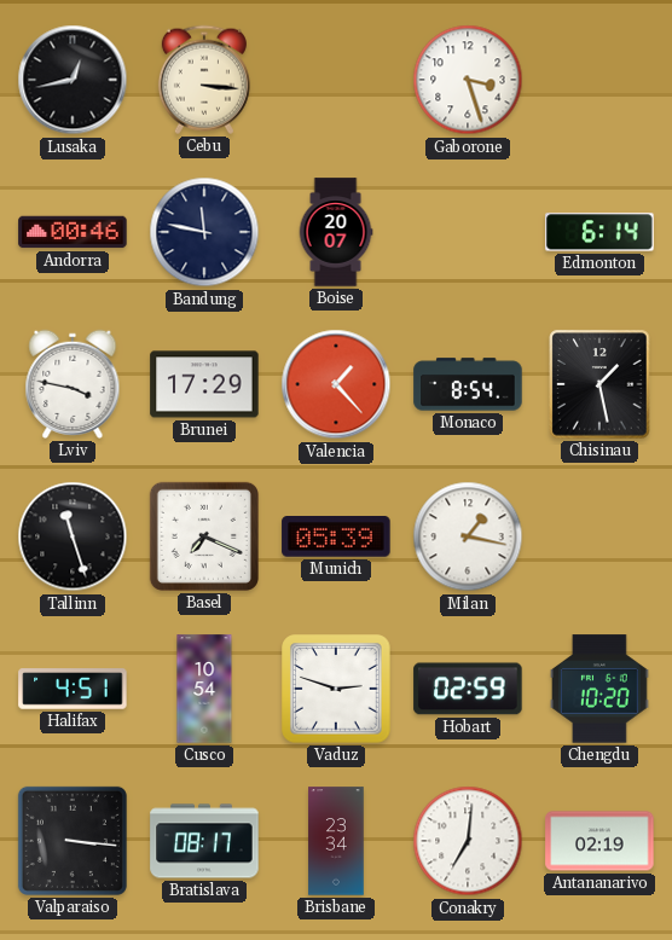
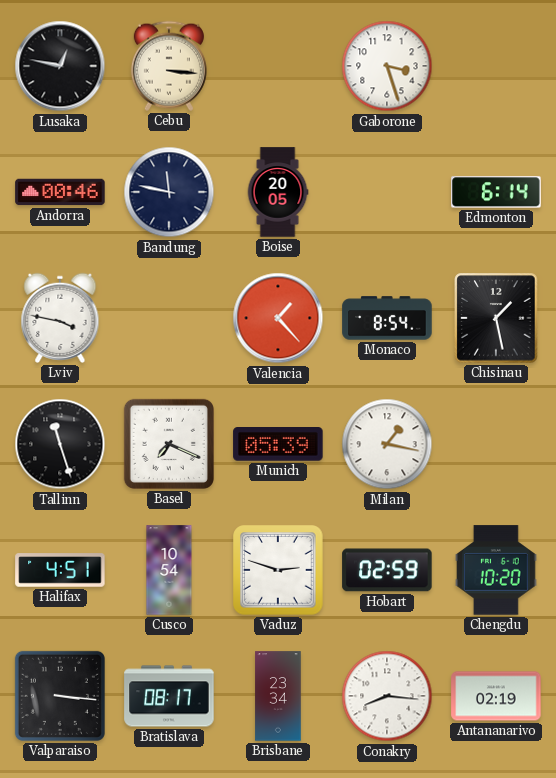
Lusaka: 12:43 -> 12:47
Boise: 20:07 -> 20:05
Brunei: 17:29 -> none
Conakry: 7:01 -> 8:16
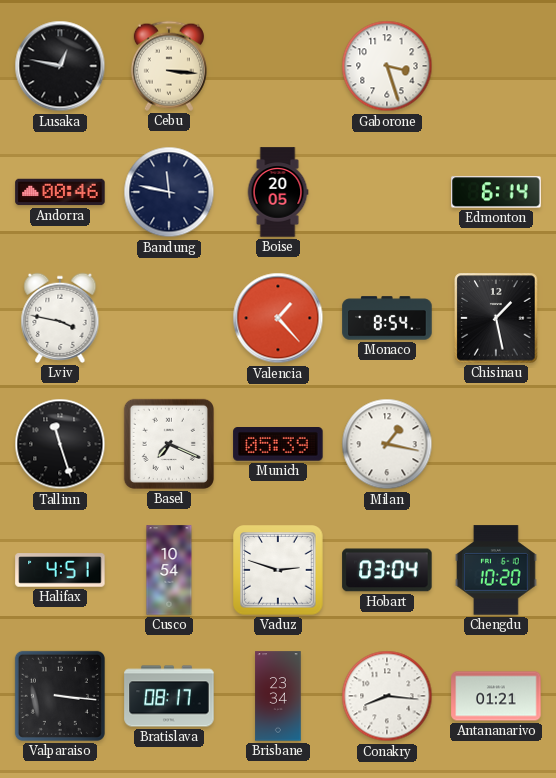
Hobart: 02:59 -> 03:04
Antananarivo: 02:19 -> 01:21
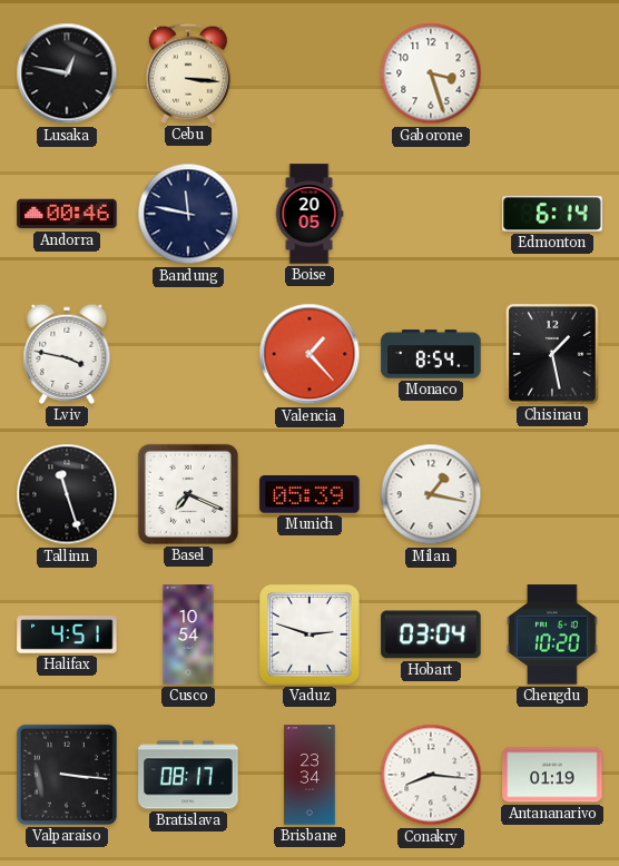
Antananarivo: 01:21 -> 01:19
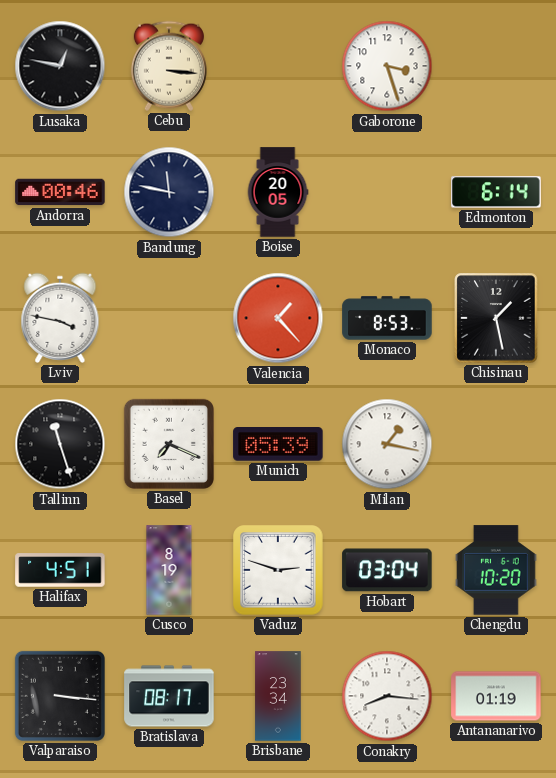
Monaco: 8:54 -> 8:53
Cusco: 10:54 -> 8:19
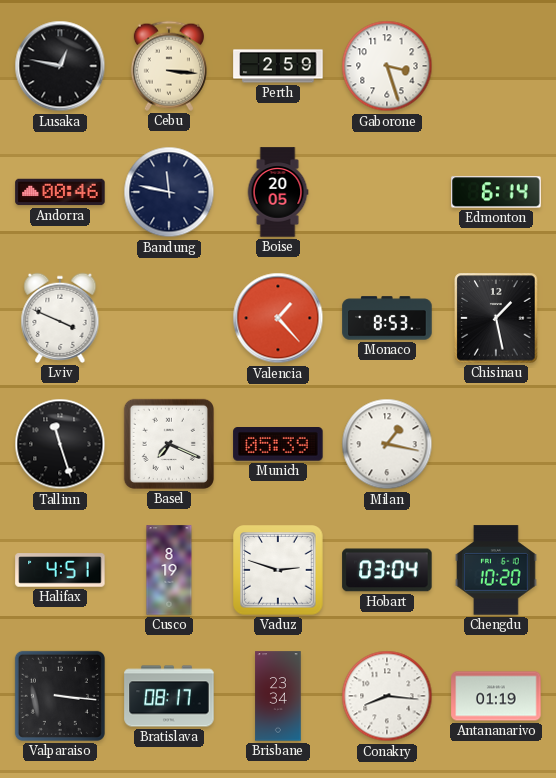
Perth: none -> 2:59
Lviv: 3:47 -> 3:49
